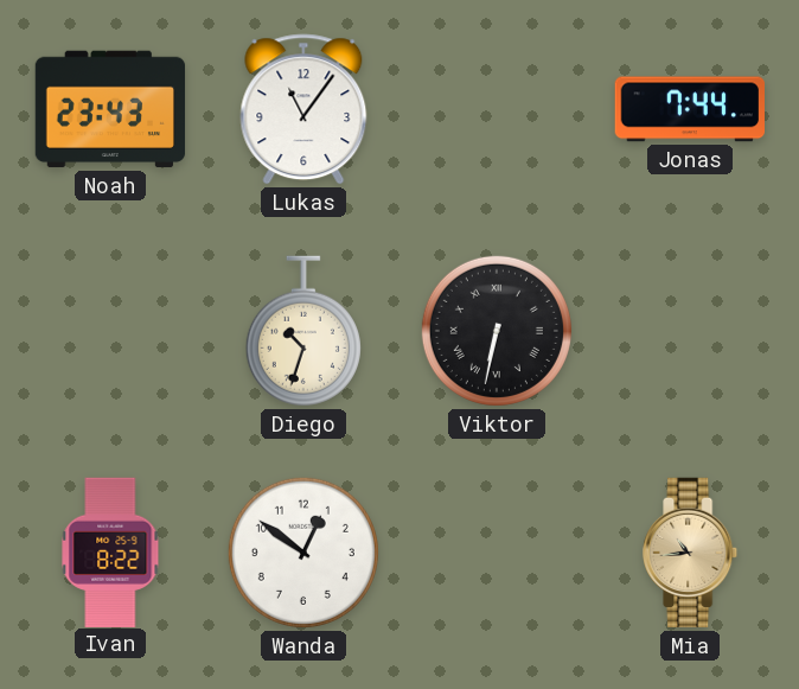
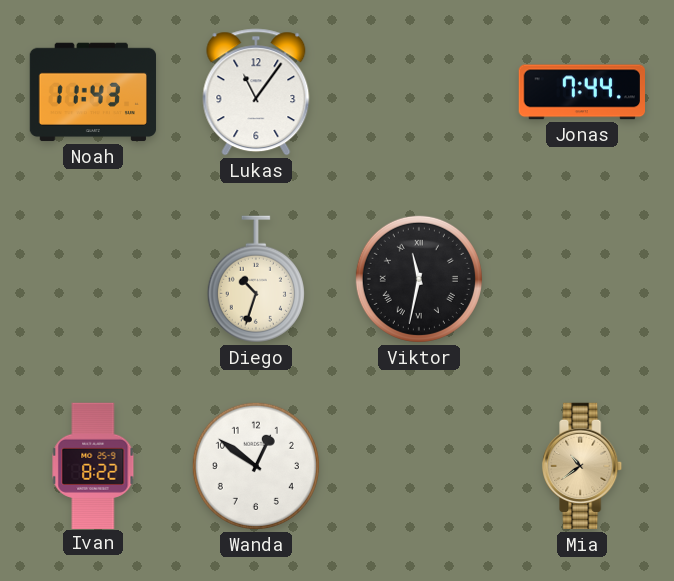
Noah: 23:43 -> 11:43
Viktor: 6:32 -> 11:32
Mia: 10:44 -> 10:39
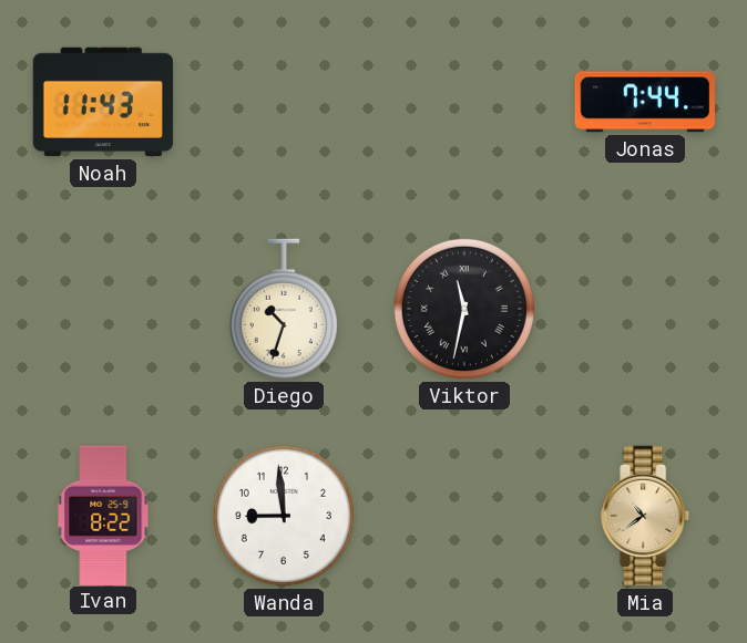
Lukas: 11:06 -> none
Wanda: 12:51 -> 8:59
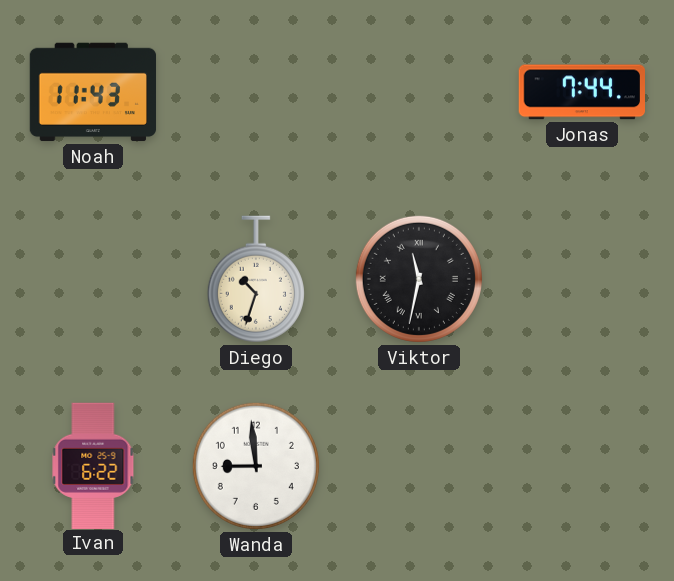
Ivan: 8:22 -> 6:22
Mia: 10:39 -> none
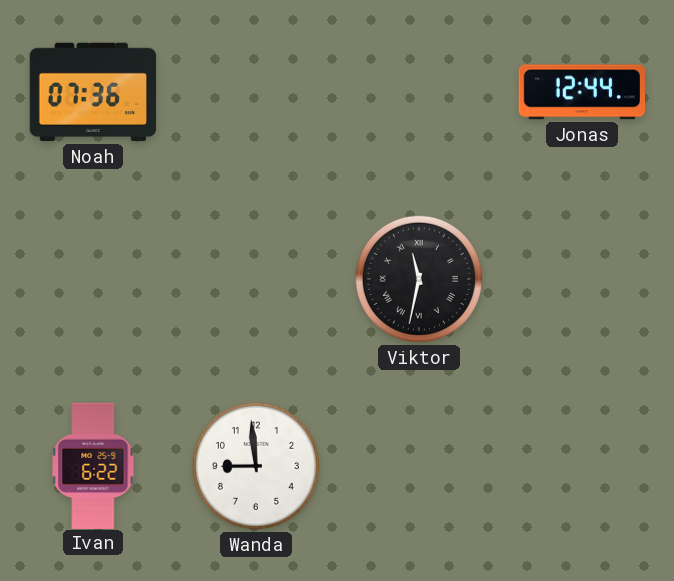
Noah: 11:43 -> 07:36
Jonas: 7:44 -> 12:44
Diego: 10:33 -> none
